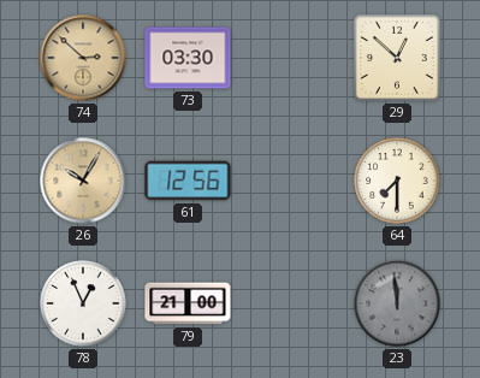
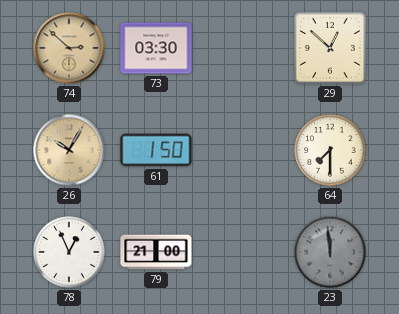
61: 12:56 -> 1:50
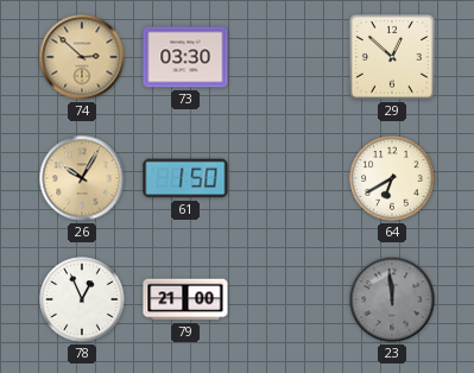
64: 7:30 -> 6:40
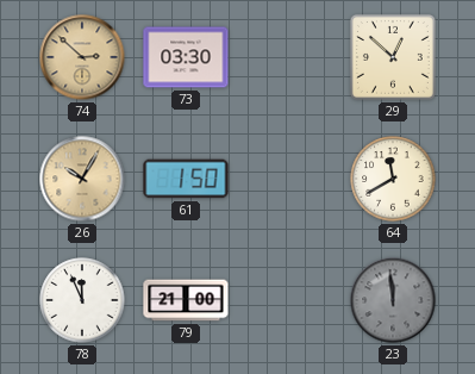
64: 6:40 -> 11:40
78: 12:56 -> 11:56
